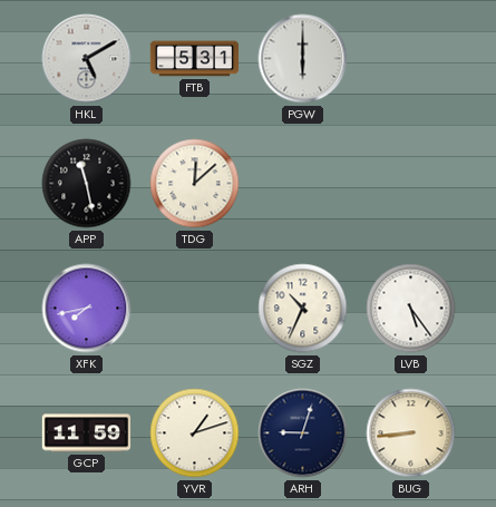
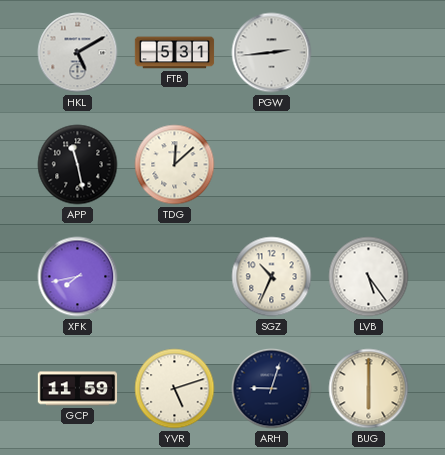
PGW: 6:00 -> 2:44
YVR: 1:12 -> 5:12
BUG: 8:44 -> 6:00
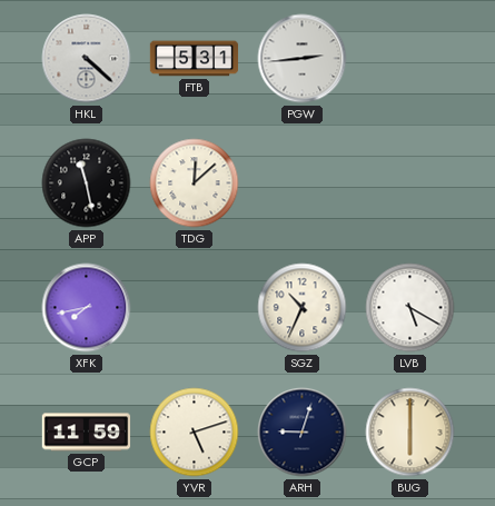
HKL: 5:10 -> 4:22
LVB: 5:24 -> 5:20
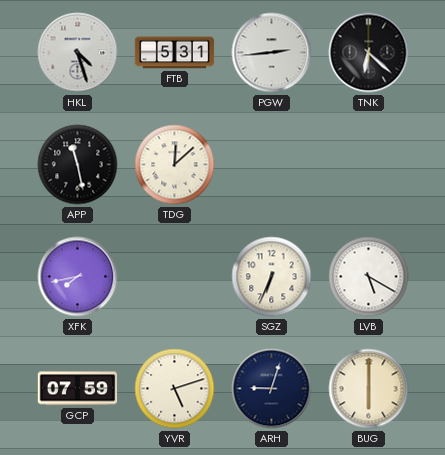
HKL: 4:22 -> 4:27
TNK: none -> 6:22
SGZ: 10:34 -> 6:34
GCP: 11:59 -> 07:59
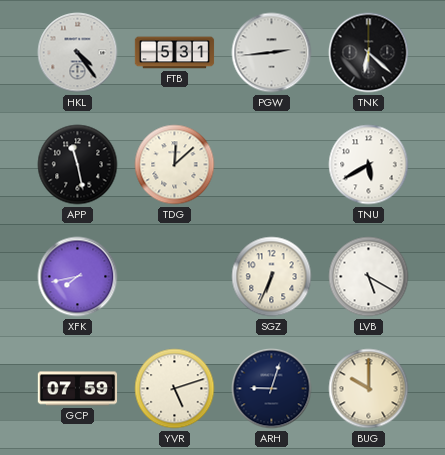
HKL: 4:27 -> 4:24
TNU: none -> 5:40
BUG: 6:00 -> 10:00
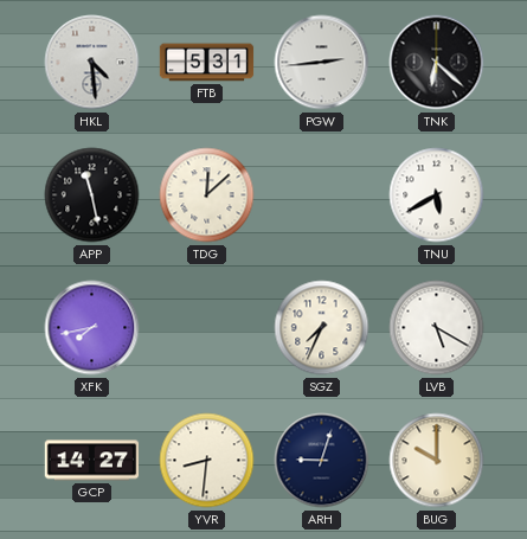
HKL: 4:24 -> 4:29
SGZ: 6:34 -> 7:34
GCP: 07:59 -> 14:27
YVR: 5:12 -> 8:31
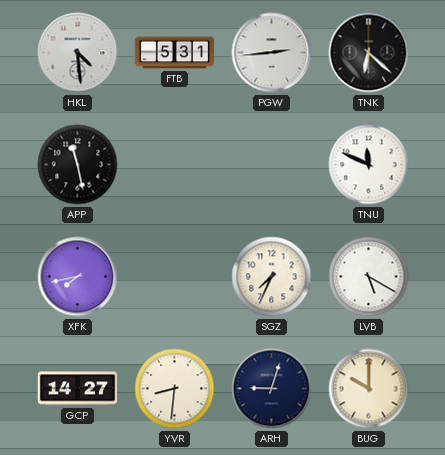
TDG: 12:08 -> none
TNU: 5:40 -> 11:49
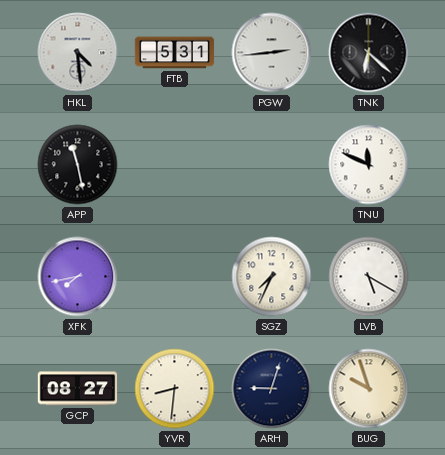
GCP: 14:27 -> 08:27
BUG: 10:00 -> 9:57
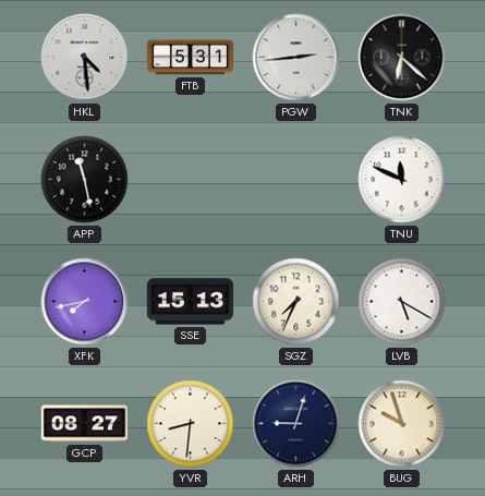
SSE: none -> 15:13
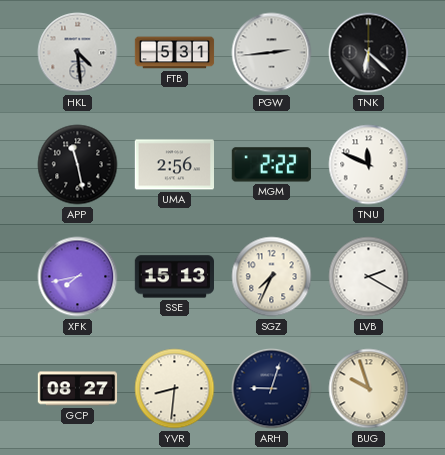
UMA: none -> 2:56
MGM: none -> 2:22
LVB: 5:20 -> 2:20
